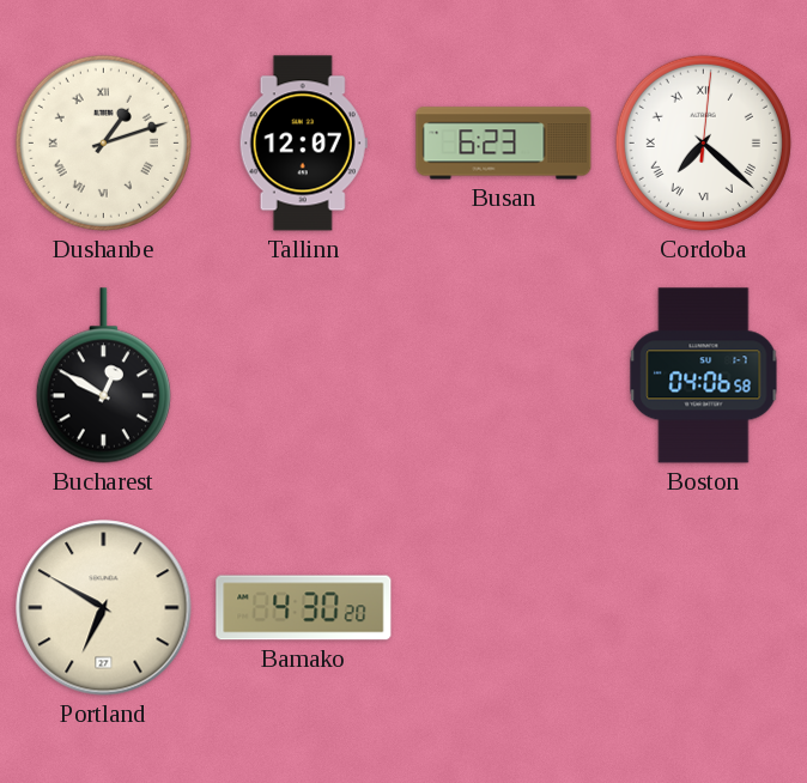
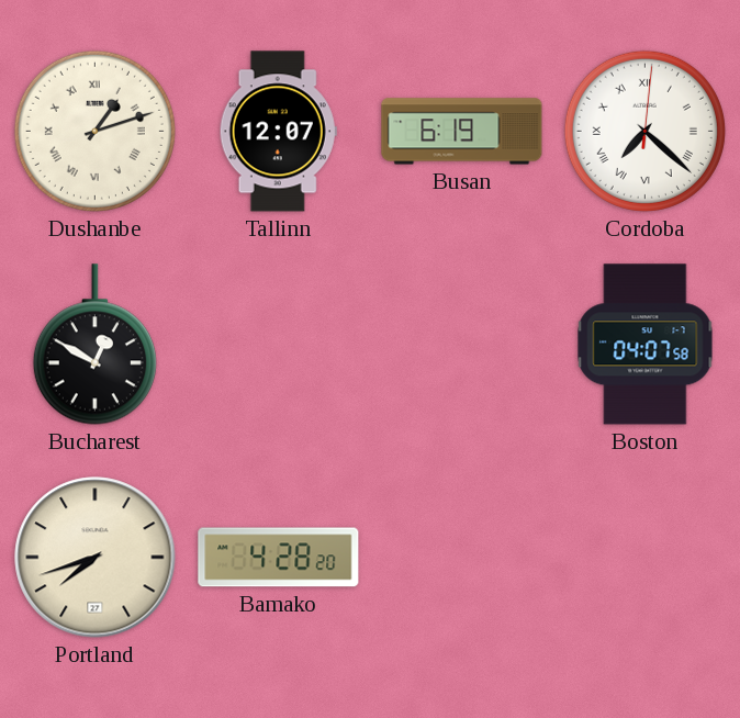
Busan: 6:23 -> 6:19
Boston: 04:06 -> 04:07
Portland: 6:50 -> 7:42
Bamako: 4:30 -> 4:28
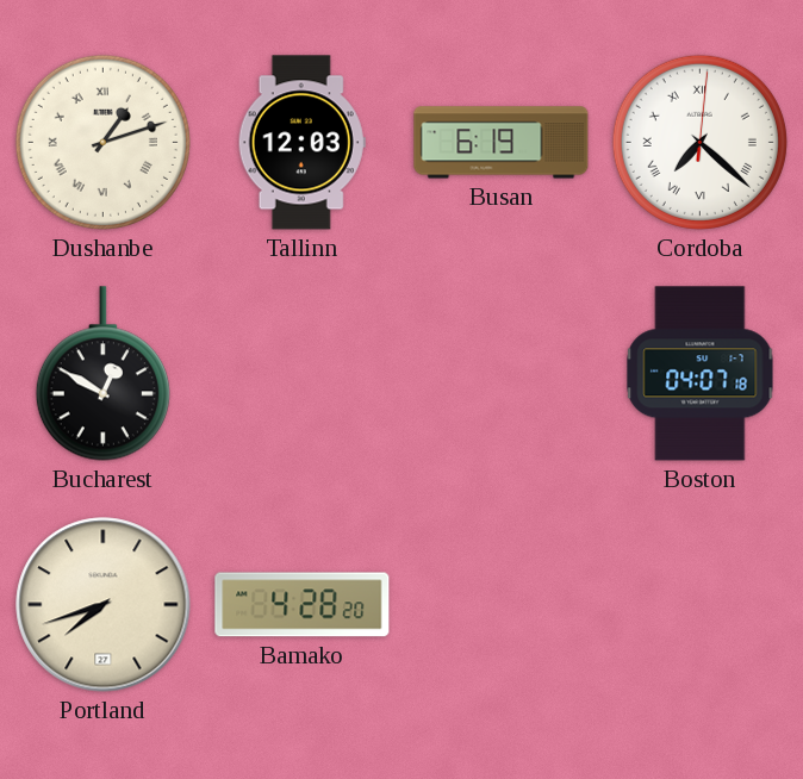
Tallinn: 12:07 -> 12:03
Boston: 04:07:58 -> 04:07:18
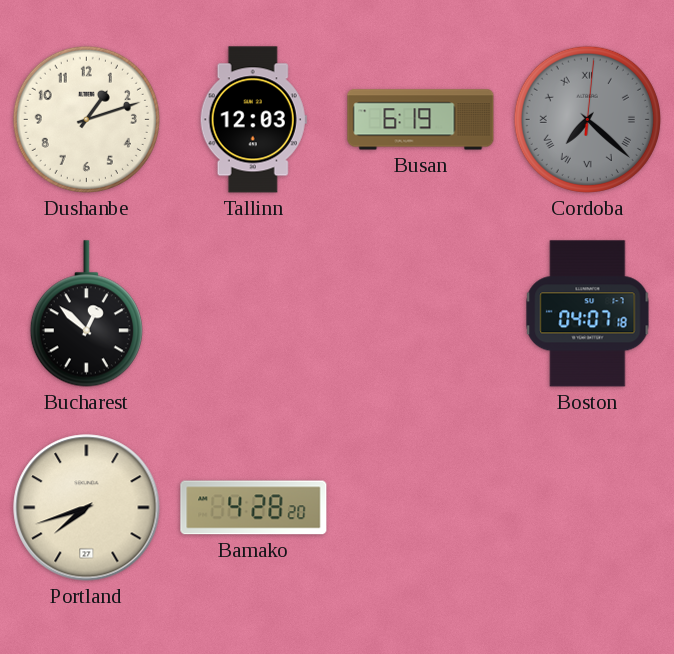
Dushanbe numerals: Roman -> Arabic
Cordoba dial: white -> grey
Bucharest: 12:50 -> 12:52
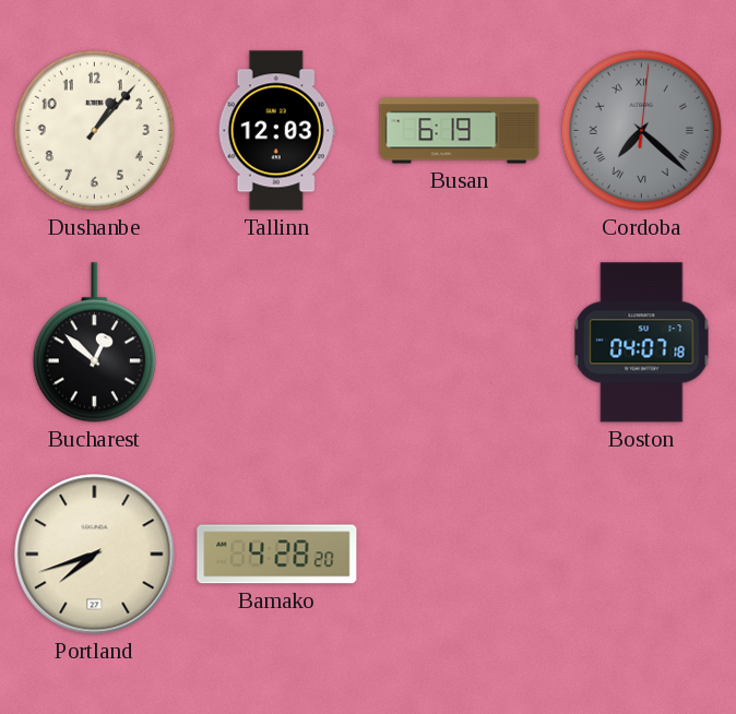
Dushanbe: 1:12 -> 1:07
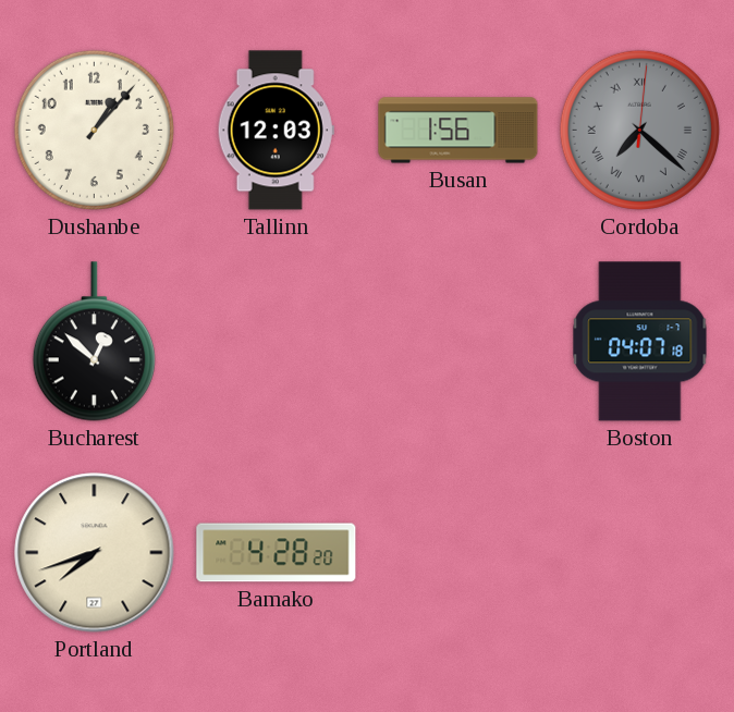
Busan: 6:19 -> 1:56
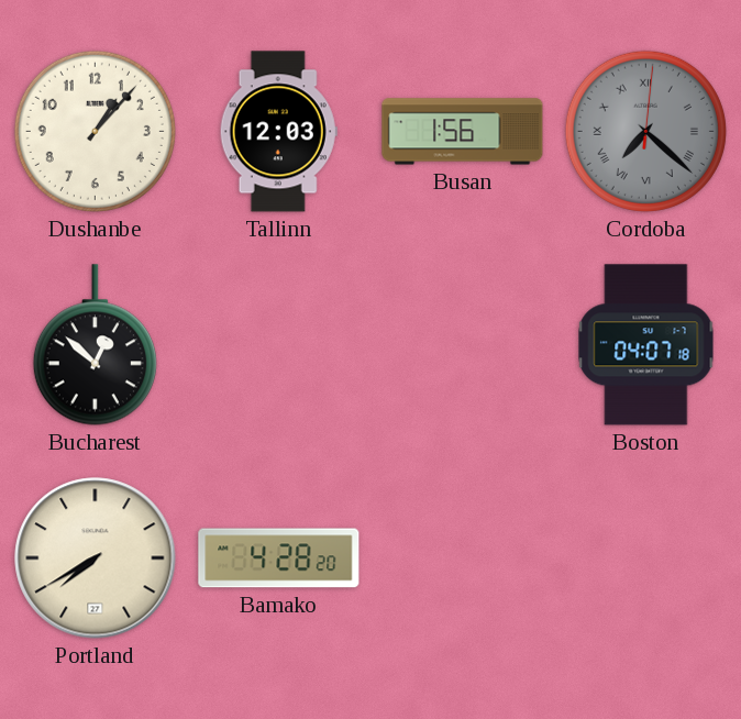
Portland: 7:42 -> 7:40
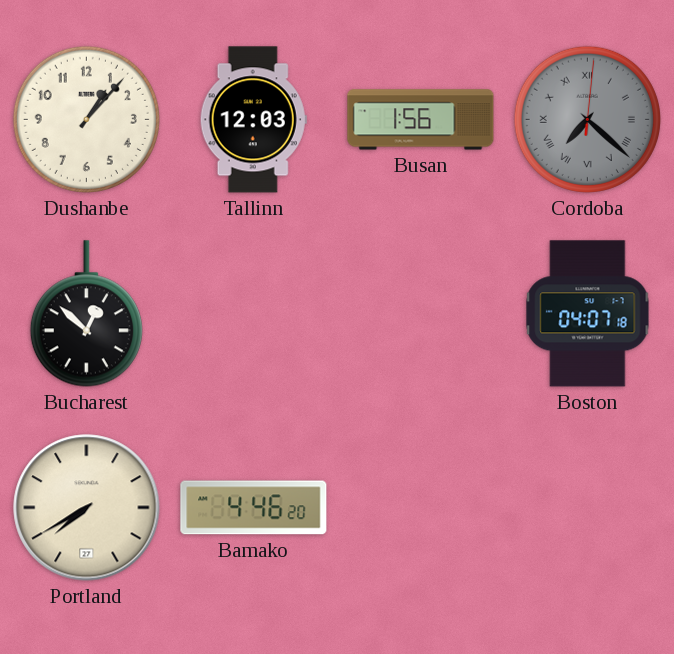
Bamako: 4:28 -> 4:46
